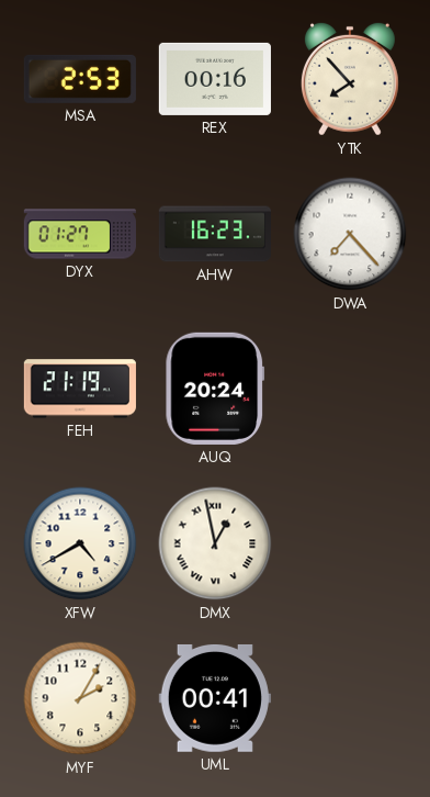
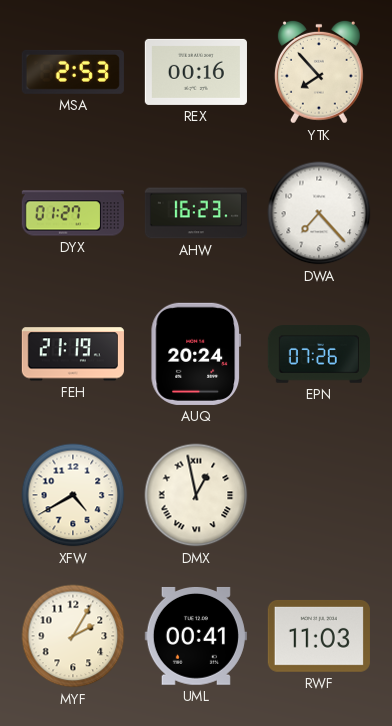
EPN: none -> 07:26
RWF: none -> 11:03
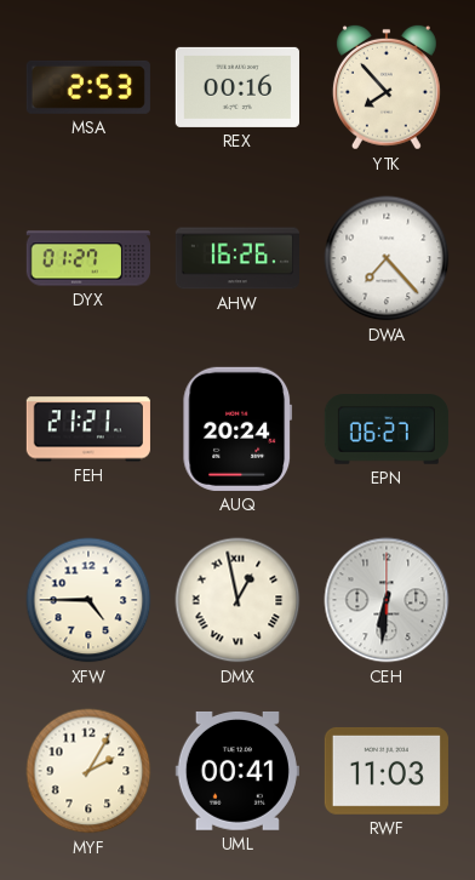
AHW: 16:23 -> 16:26
FEH: 21:19 -> 21:21
EPN: 07:26 -> 06:27
XFW: 4:40 -> 4:45
CEH: none -> 6:31
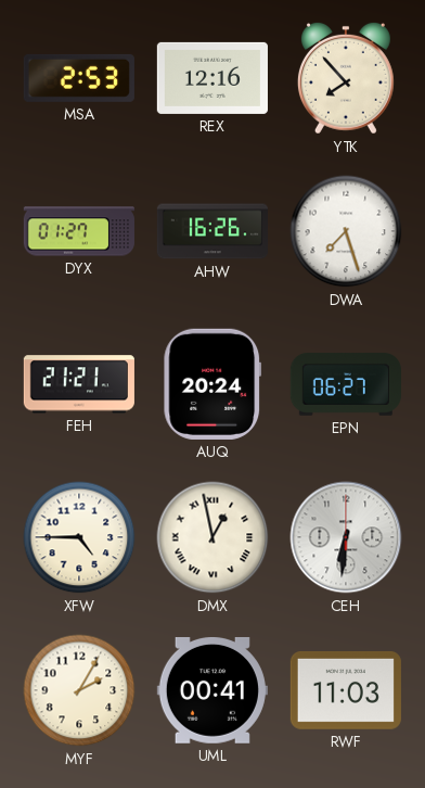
REX: 00:16 -> 12:16
DWA: 7:23 -> 7:27
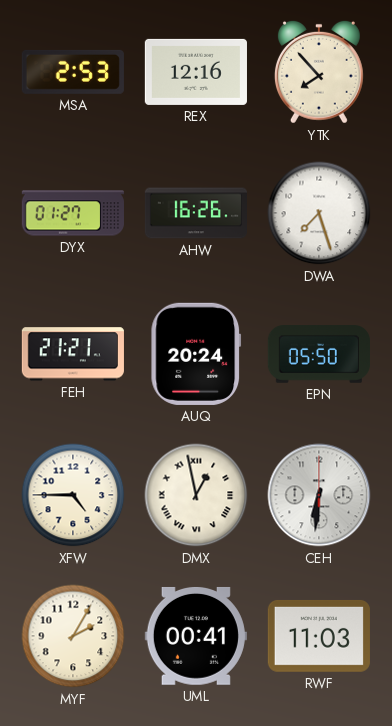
EPN: 06:27 -> 05:50
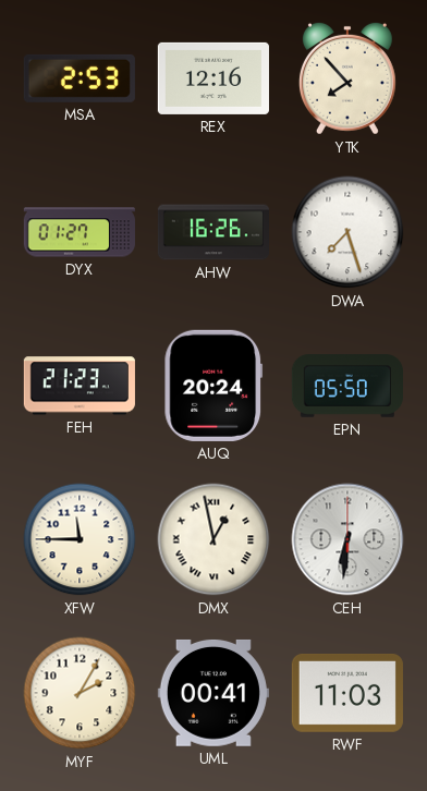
FEH: 21:21 -> 21:23
XFW: 4:45 -> 11:45
